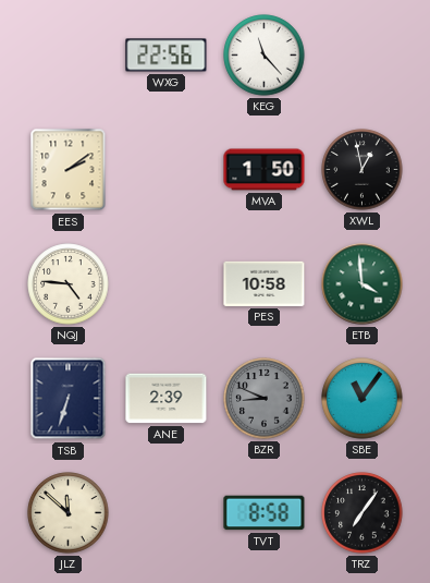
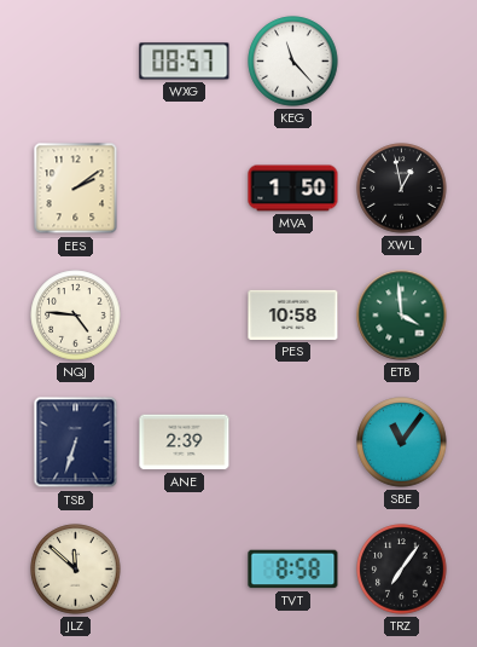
WXG: 22:56 -> 08:57
BZR: 8:49 -> none
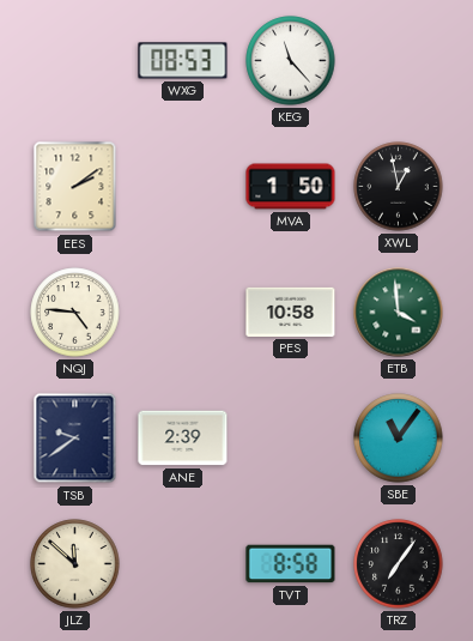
WXG: 08:57 -> 08:53
TSB: 6:33 -> 9:39
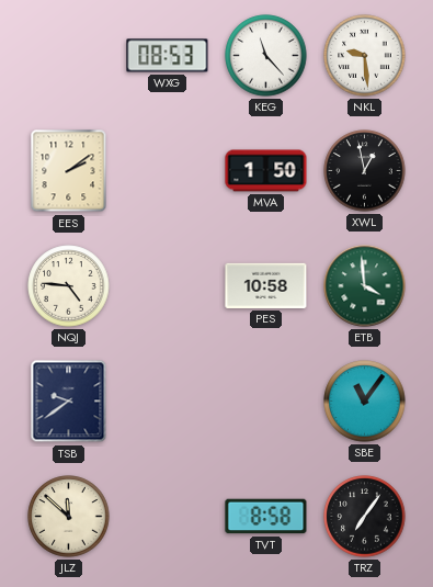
NKL: none -> 9:29
ANE: 2:39 -> none
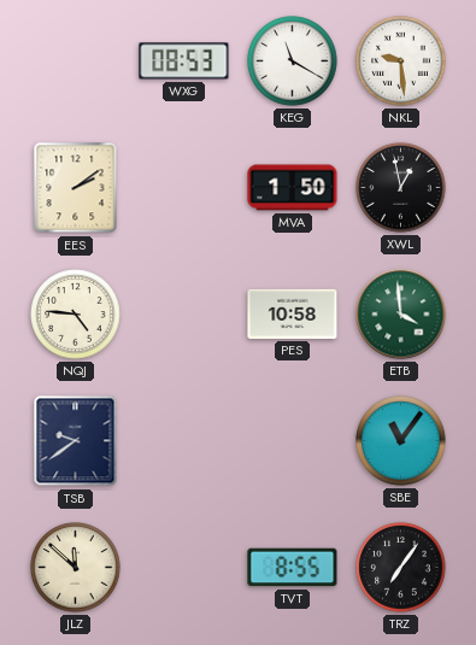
KEG: 11:23 -> 11:20
TVT: 8:58 -> 8:55
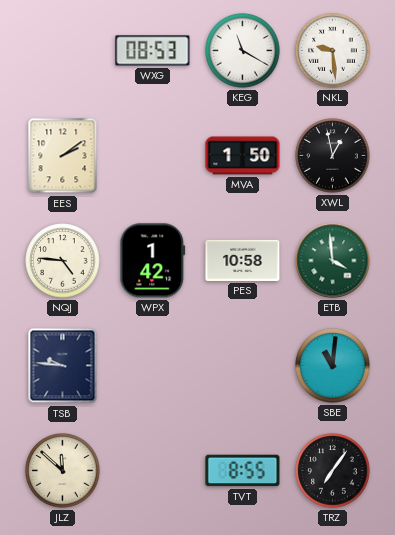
WPX: none -> 1:42
TSB: 9:39 -> 9:46
SBE: 11:06 -> 11:01
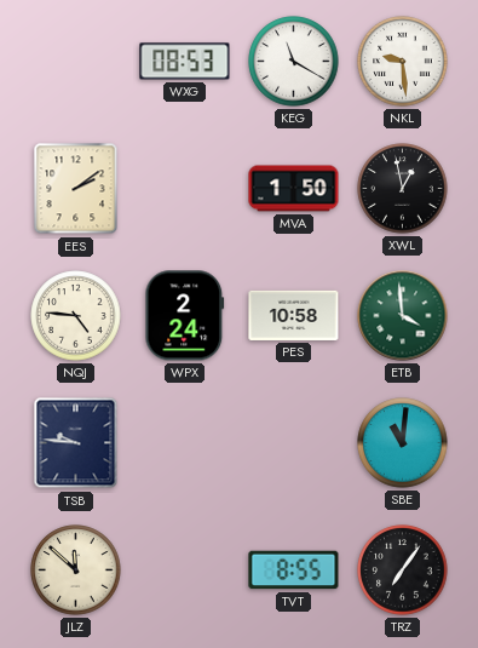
WPX: 1:42 -> 2:24
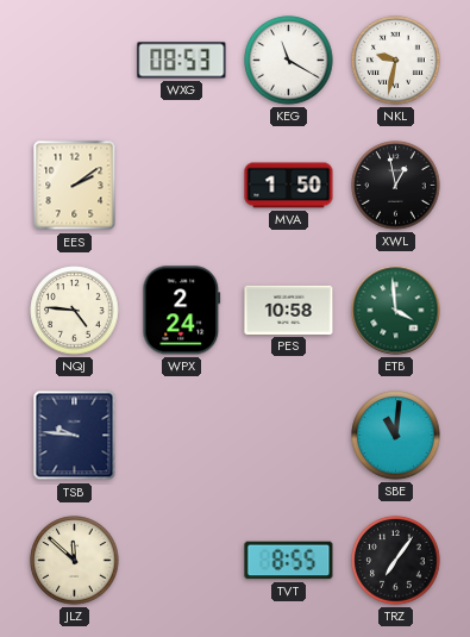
NKL: 9:29 -> 9:32
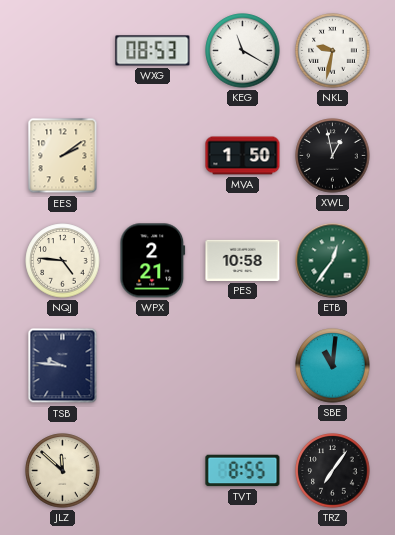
WPX: 2:24 -> 2:21
ETB: 3:59 -> 12:36
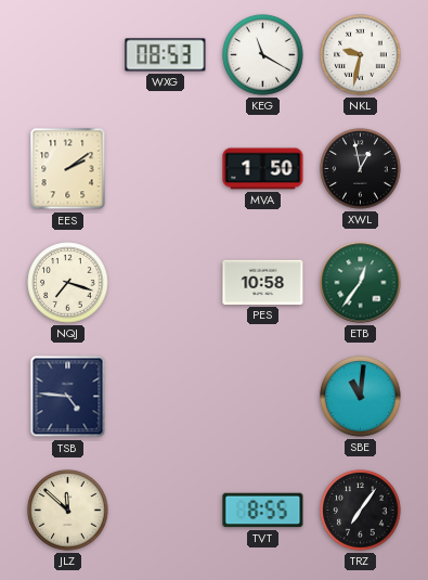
NQJ: 4:46 -> 7:18
WPX: 2:21 -> none
TSB: 9:46 -> 4:46
